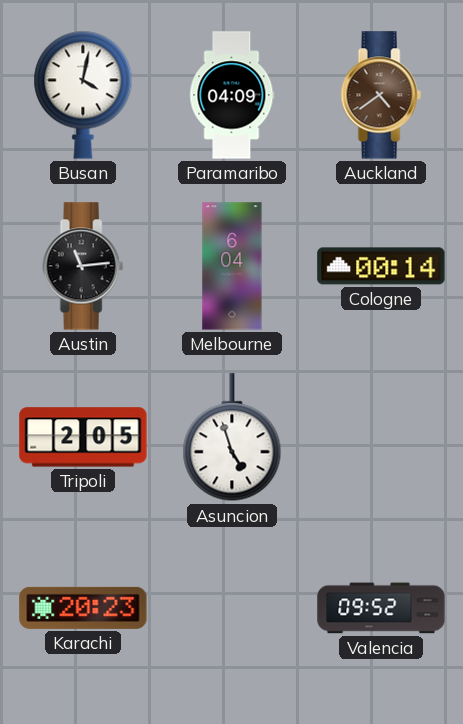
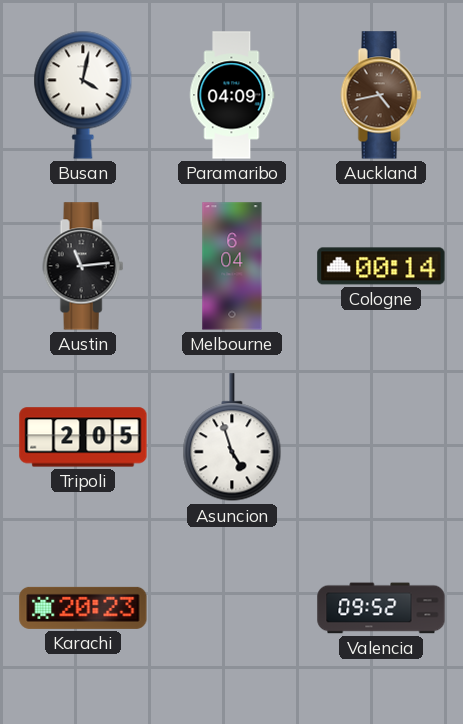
Auckland: 4:39 -> 4:43
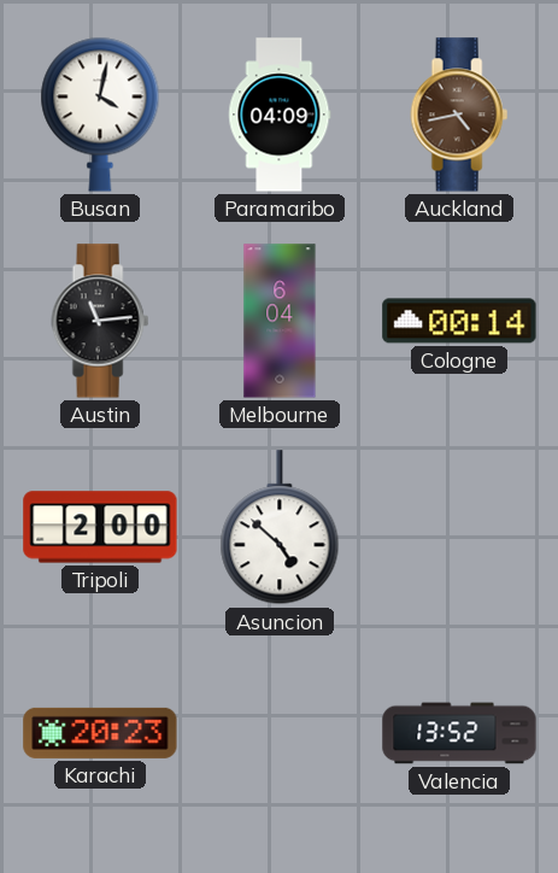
Tripoli: 2:05 -> 2:00
Asuncion: 4:57 -> 4:52
Valencia: 09:52 -> 13:52
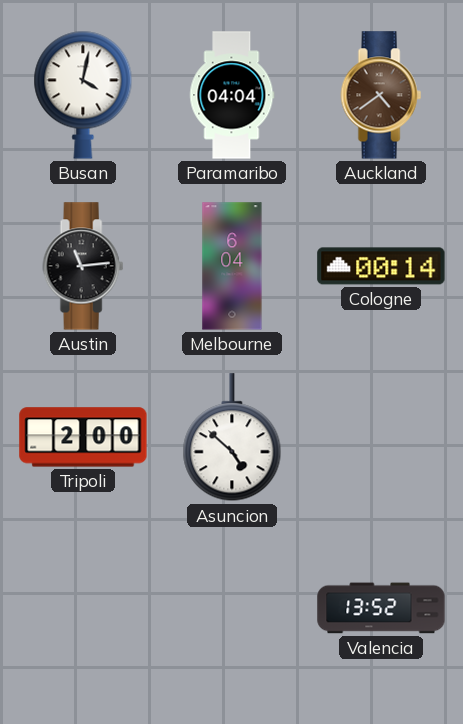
Paramaribo: 04:09 -> 04:04
Auckland: 4:43 -> 4:39
Karachi: 20:23 -> none
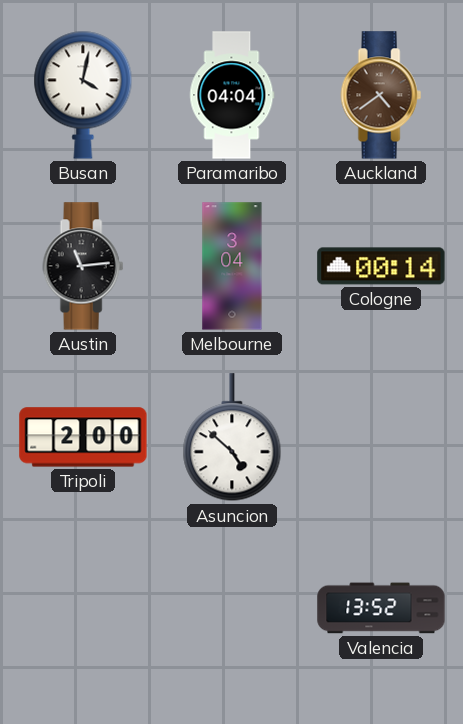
Melbourne: 6:04 -> 3:04
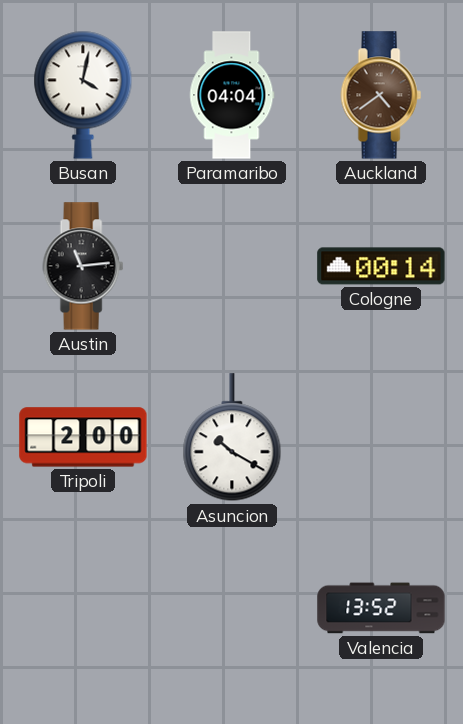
Melbourne: 3:04 -> none
Asuncion: 4:52 -> 10:20
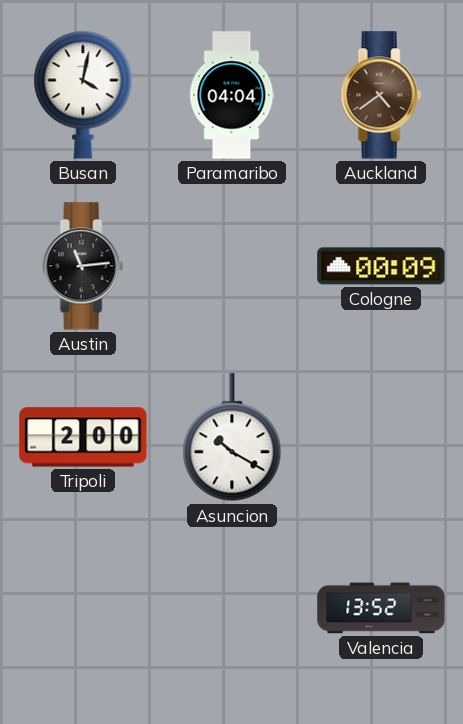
Cologne: 00:14 -> 00:09
